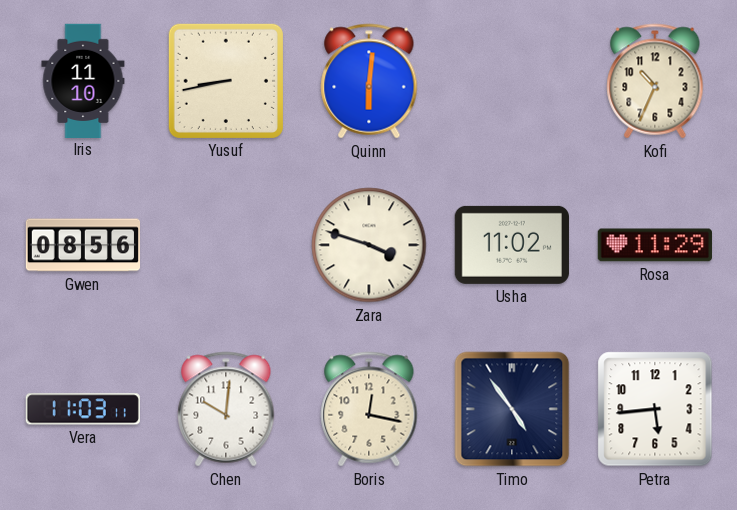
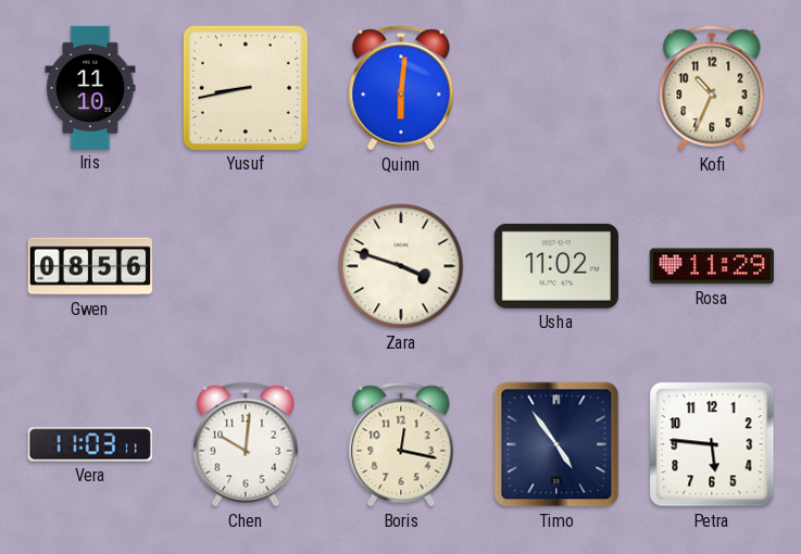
Petra: 5:44 -> 5:46
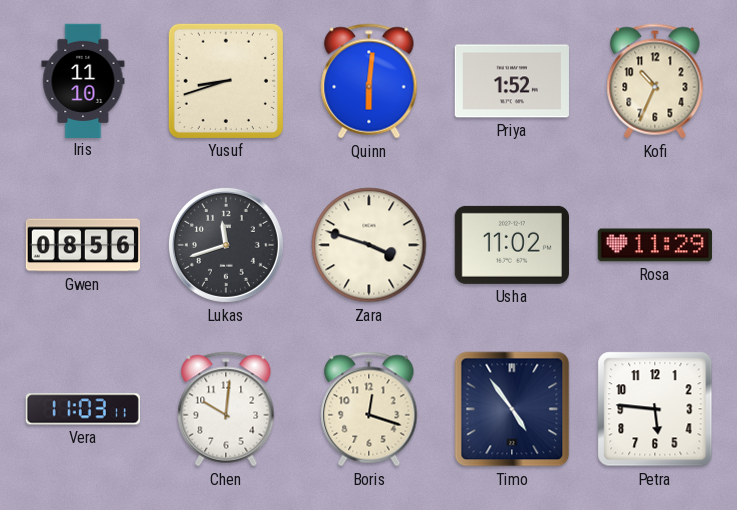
Yusuf: 8:43 -> 8:42
Priya: none -> 1:52
Lukas: none -> 11:42
Boris: 12:17 -> 12:18
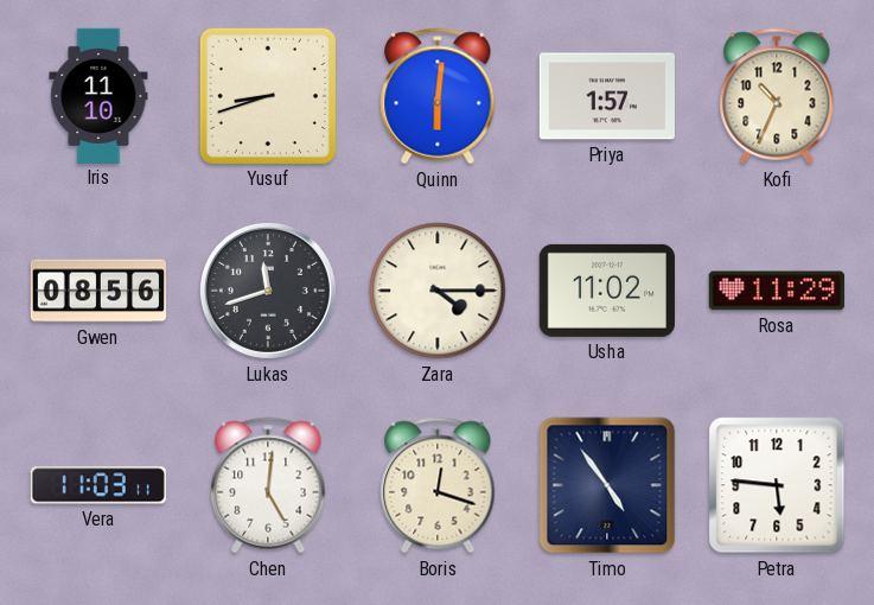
Priya: 1:52 -> 1:57
Zara: 3:48 -> 4:15
Chen: 10:01 -> 5:01
